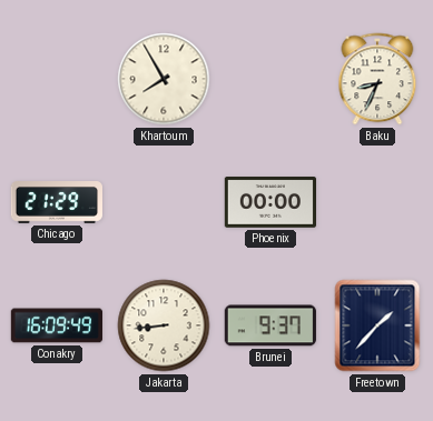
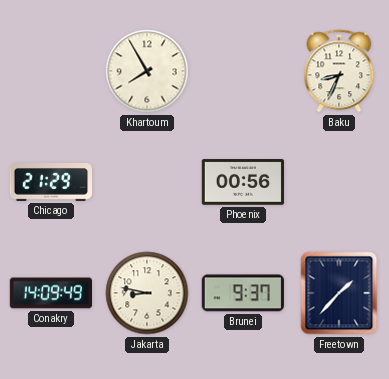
Phoenix: 00:00 -> 00:56
Conakry: 16:09 -> 14:09
Jakarta: 8:44 -> 8:47
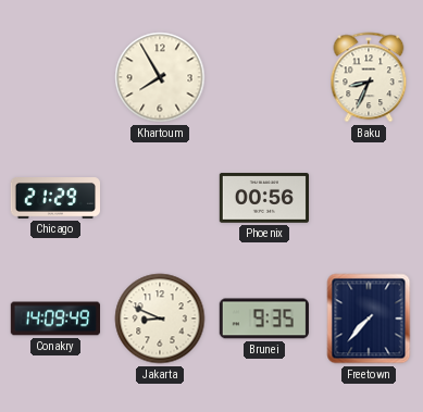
Jakarta: 8:47 -> 8:49
Brunei: 9:37 -> 9:35
Freetown: 1:37 -> 7:37
